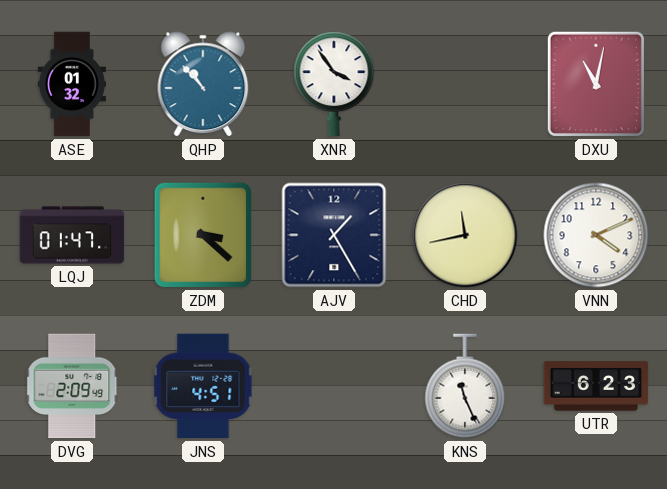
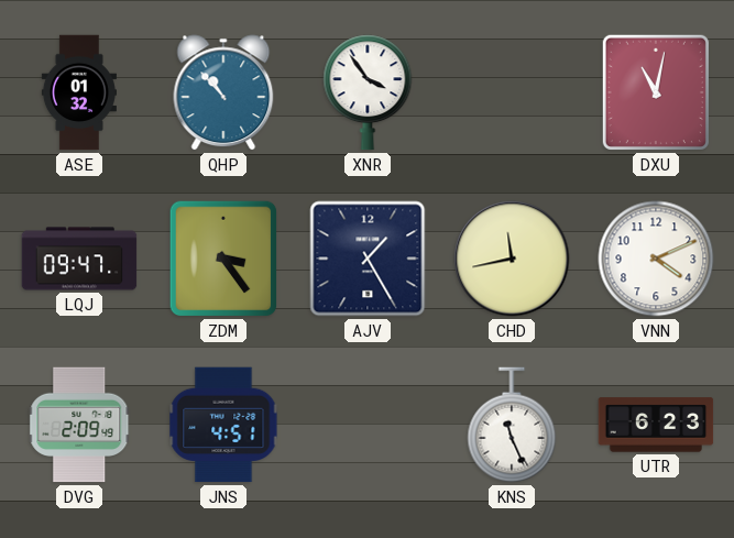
LQJ: 01:47 -> 09:47
ZDM: 3:22 -> 3:24
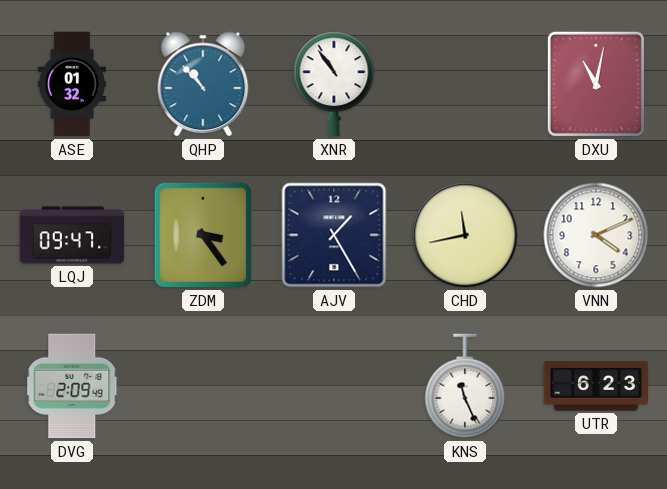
XNR: 3:54 -> 10:54
JNS: 4:51 -> none
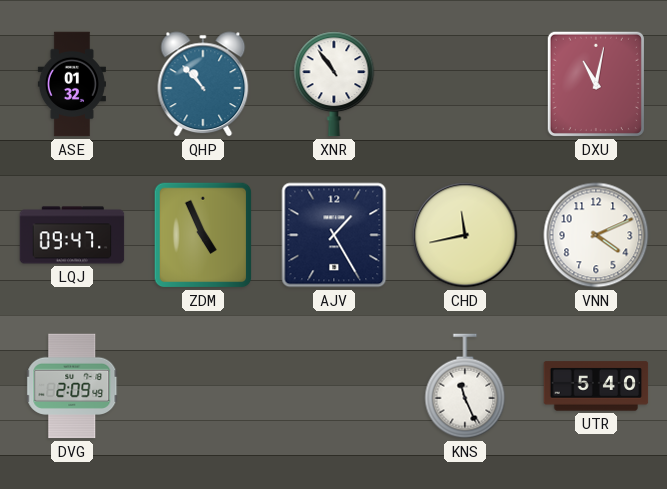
ZDM: 3:24 -> 4:56
UTR: 6:23 -> 5:40
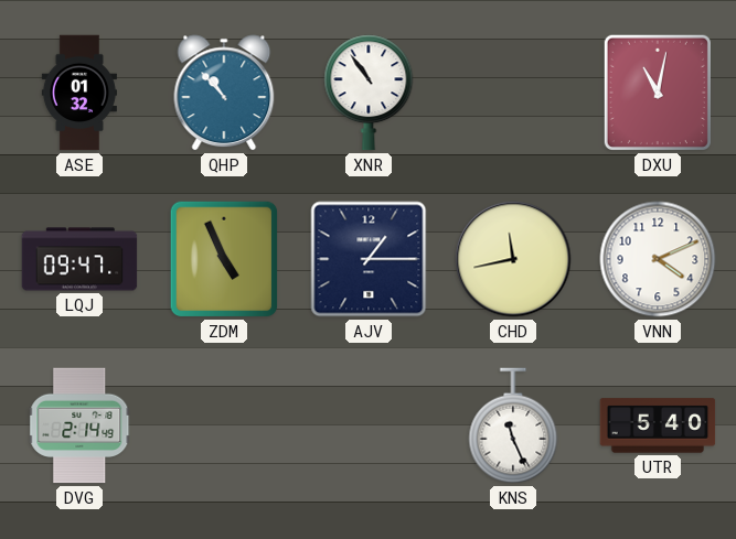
AJV: 1:25 -> 1:15
DVG: 2:09 -> 2:14
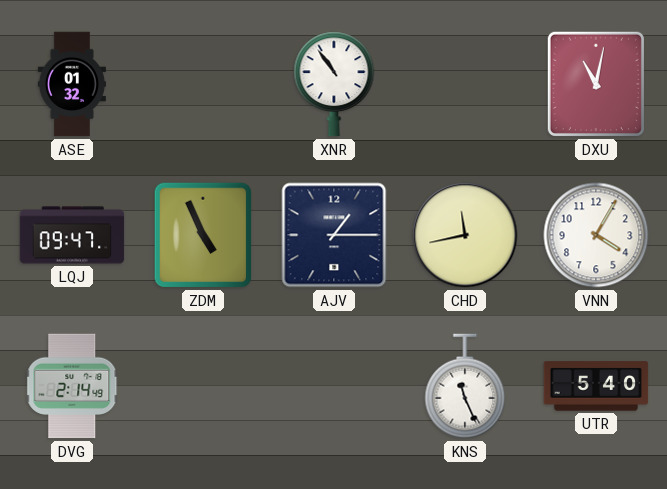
QHP: 10:53 -> none
VNN: 4:11 -> 4:05
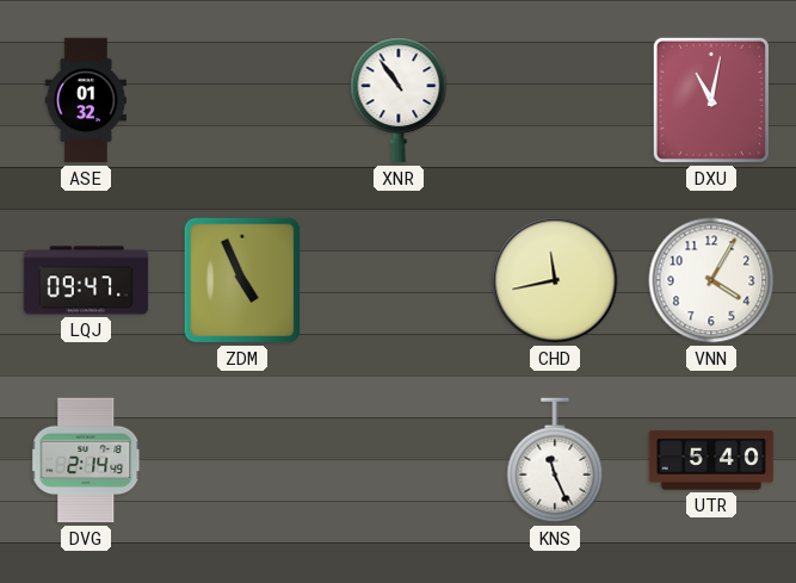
AJV: 1:15 -> none
